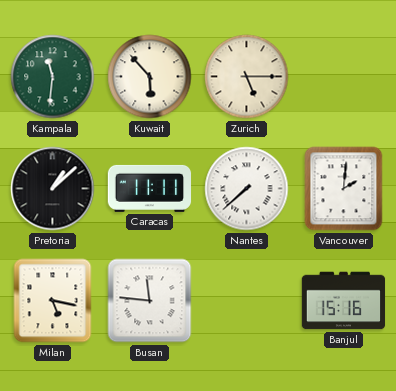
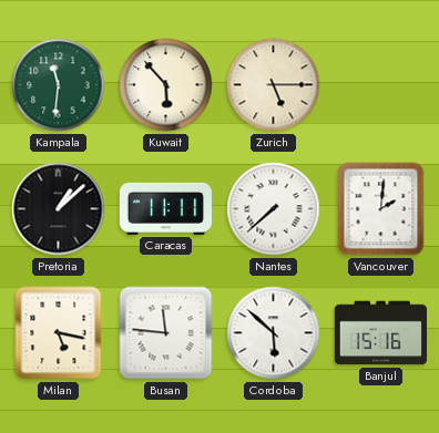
Cordoba: none -> 5:52
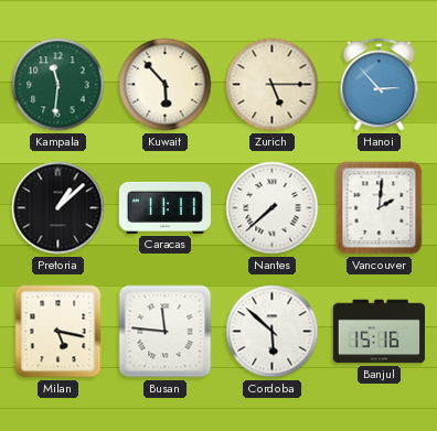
Hanoi: none -> 2:53
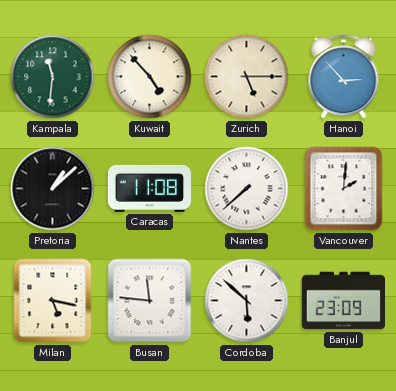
Kuwait: 5:53 -> 4:53
Caracas: 11:11 -> 11:08
Banjul: 15:16 -> 23:09
